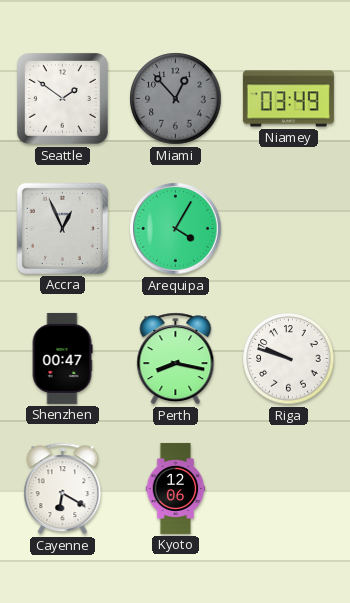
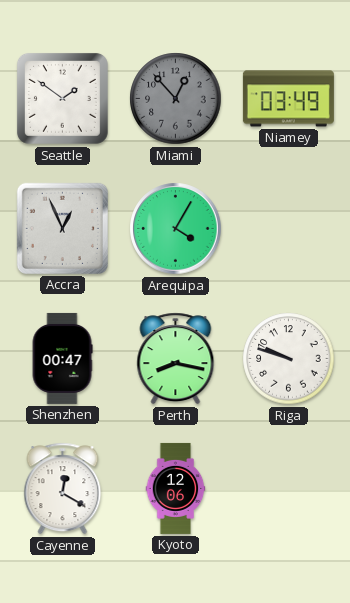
Cayenne: 6:20 -> 12:20
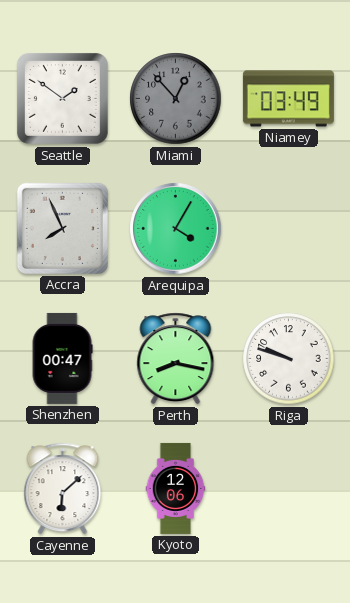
Accra: 12:56 -> 7:56
Cayenne: 12:20 -> 6:08
